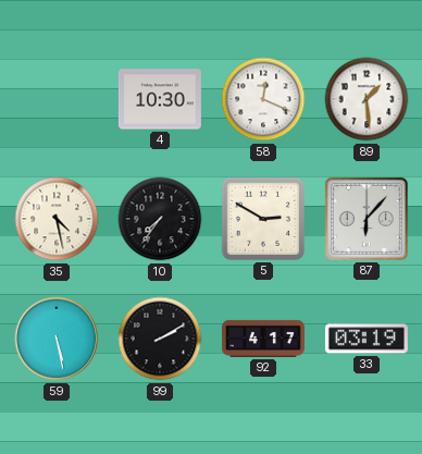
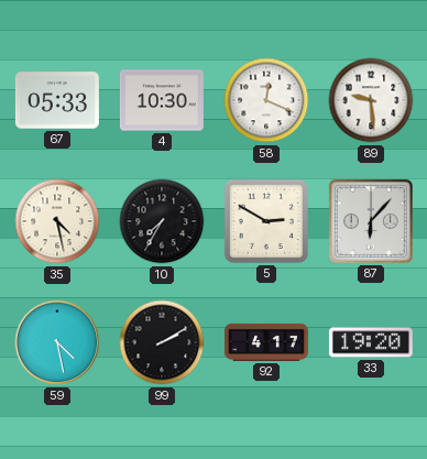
67: none -> 05:33
89: 1:29 -> 9:29
10: 7:36 -> 7:35
59: 5:28 -> 4:28
33: 03:19 -> 19:20
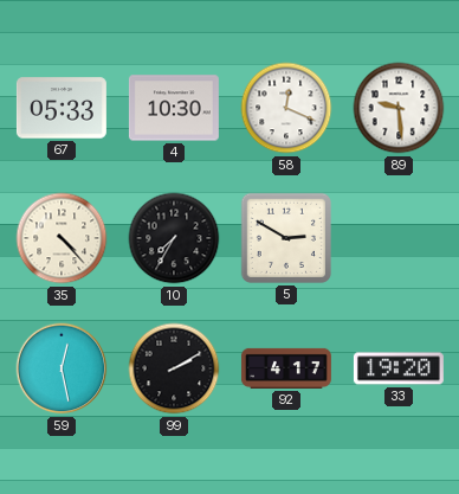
35: 4:28 -> 4:23
87: 6:07 -> none
59: 4:28 -> 12:28
